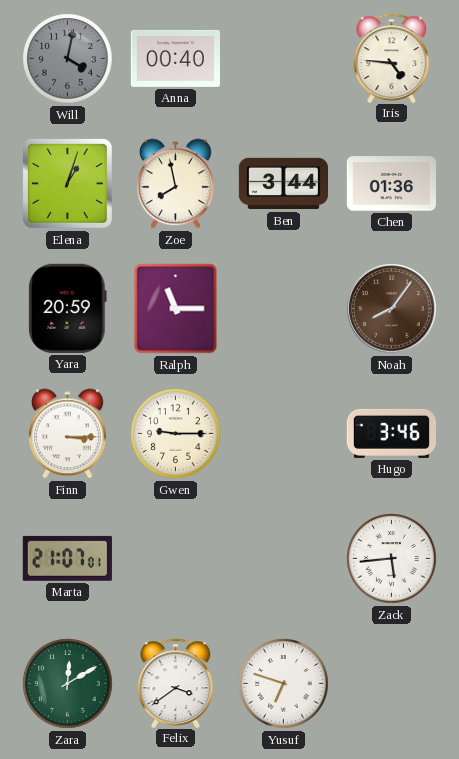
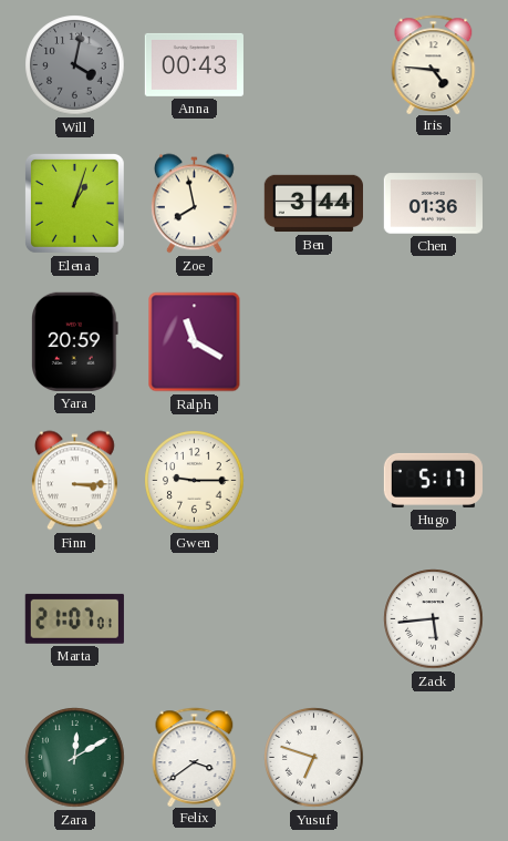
Anna: 00:40 -> 00:43
Ralph: 11:15 -> 11:20
Noah: 8:06 -> none
Hugo: 3:46 -> 5:17
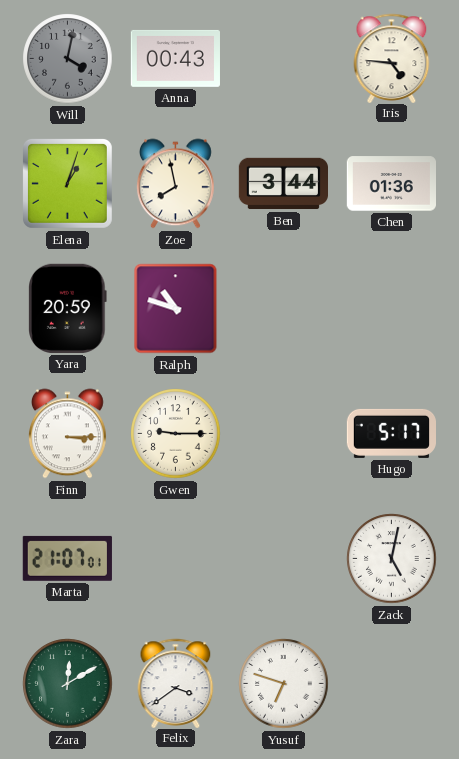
Ralph: 11:20 -> 10:48
Zack: 5:44 -> 5:02
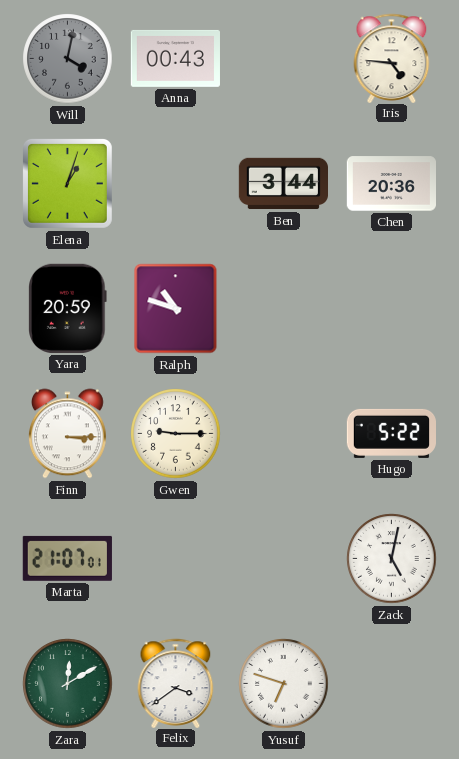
Zoe: 7:58 -> none
Chen: 01:36 -> 20:36
Hugo: 5:17 -> 5:22
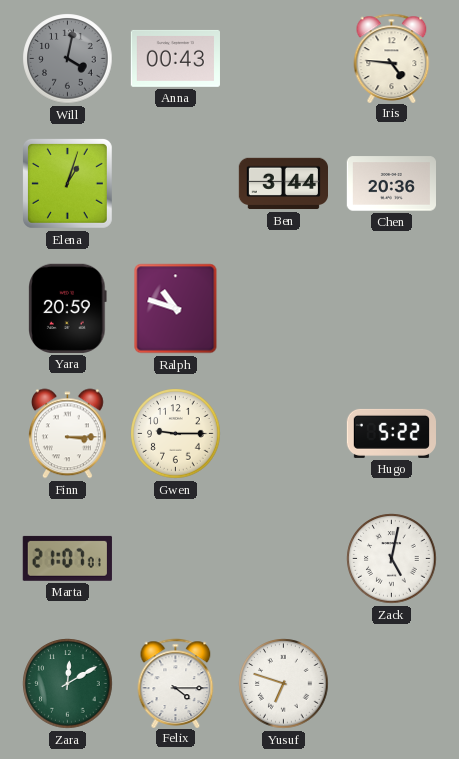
Felix: 3:39 -> 4:15
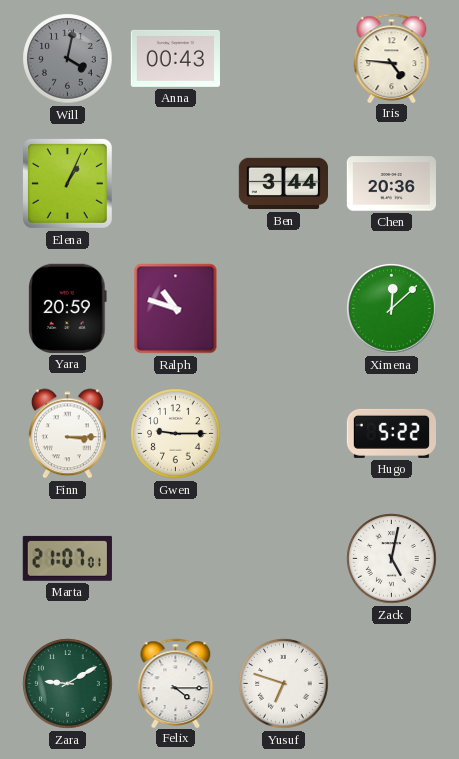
Elena: 1:03 -> 1:04
Ximena: none -> 12:08
Zara: 12:10 -> 9:10
